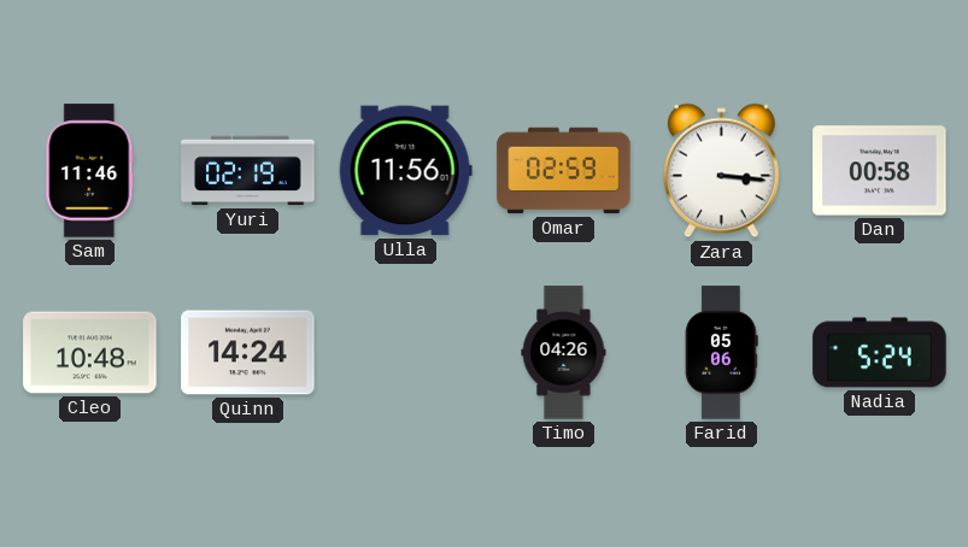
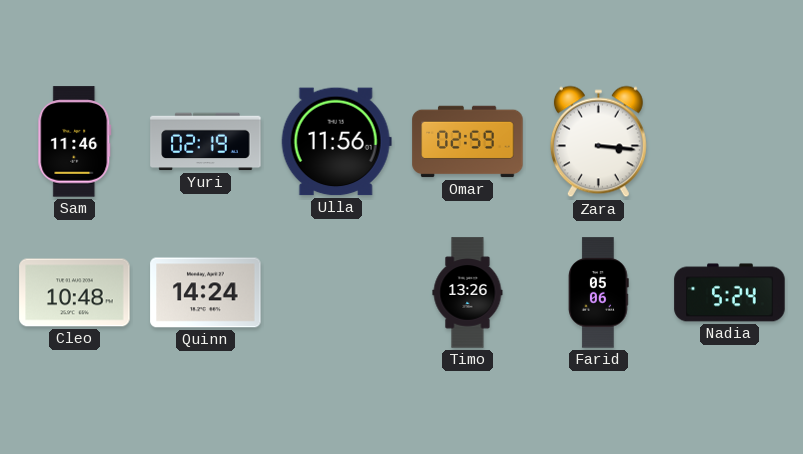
Dan: 00:58 -> none
Timo: 04:26 -> 13:26
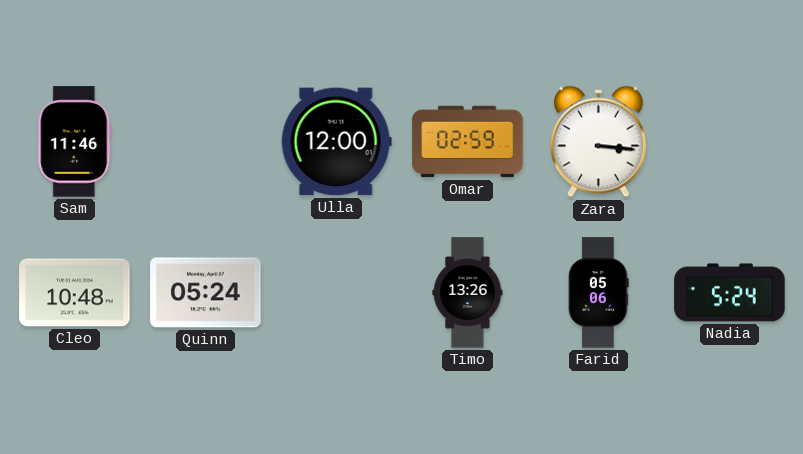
Yuri: 02:19 -> none
Ulla: 11:56 -> 12:00
Quinn: 14:24 -> 05:24
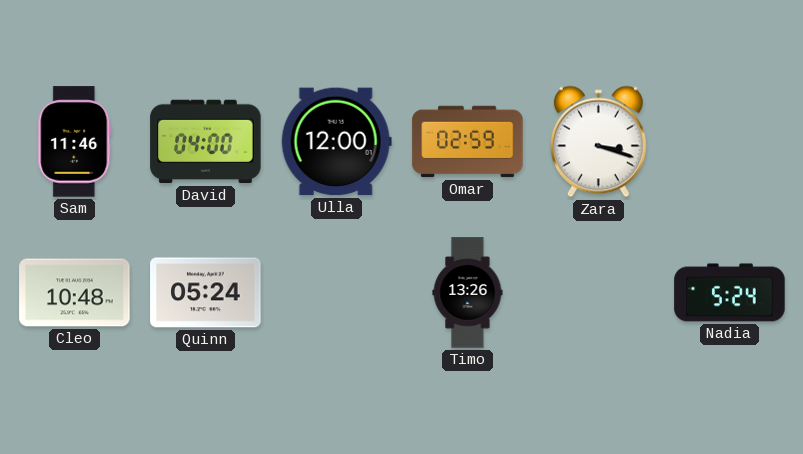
David: none -> 04:00
Zara: 3:16 -> 3:18
Farid: 05:06 -> none
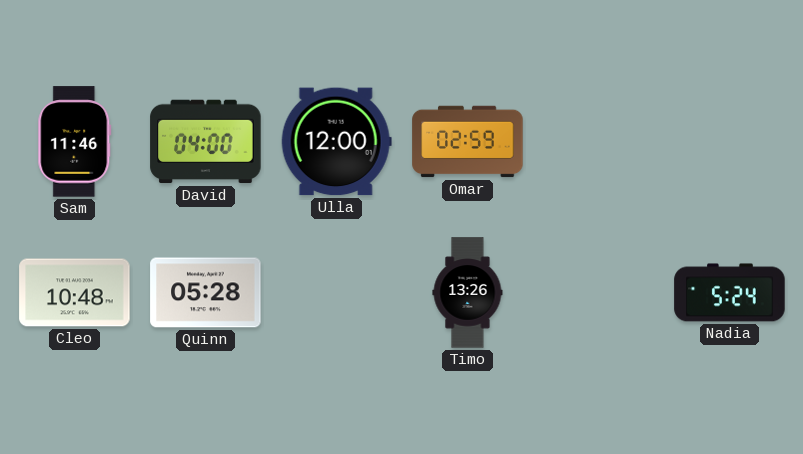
Zara: 3:18 -> none
Quinn: 05:24 -> 05:28
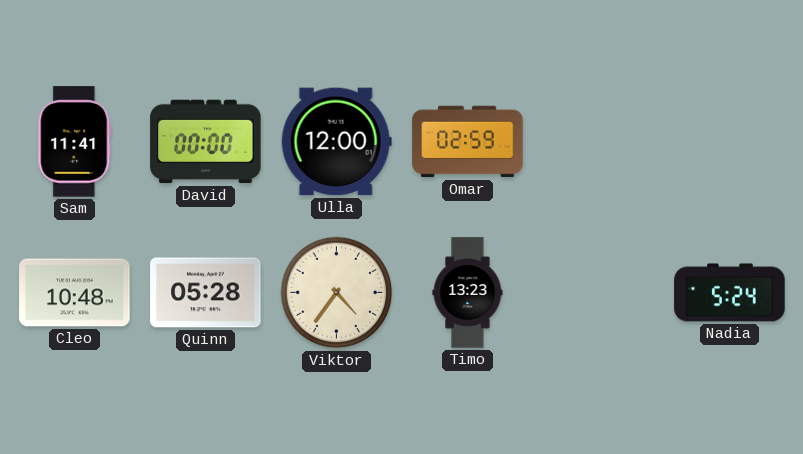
Sam: 11:46 -> 11:41
David: 04:00 -> 00:00
Viktor: none -> 4:36
Timo: 13:26 -> 13:23
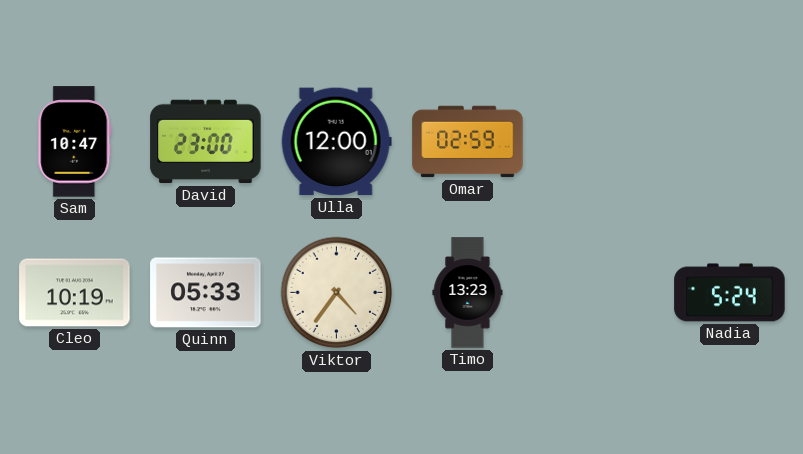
Sam: 11:41 -> 10:47
David: 00:00 -> 23:00
Cleo: 10:48 -> 10:19
Quinn: 05:28 -> 05:33
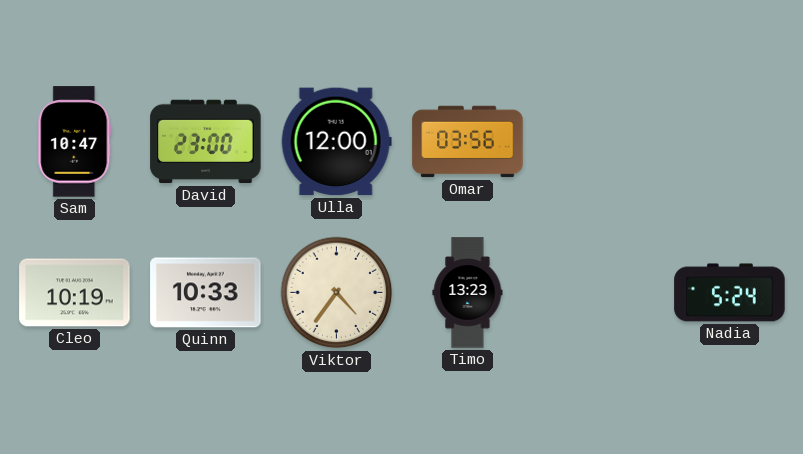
Omar: 02:59 -> 03:56
Quinn: 05:33 -> 10:33
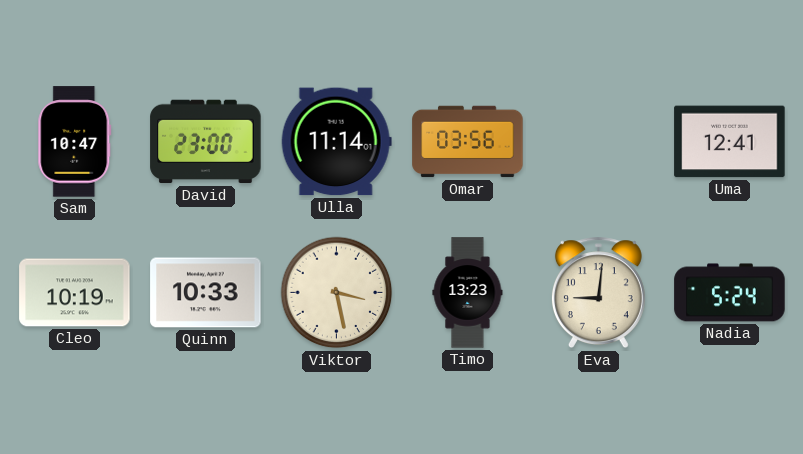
Ulla: 12:00 -> 11:14
Uma: none -> 12:41
Viktor: 4:36 -> 3:28
Eva: none -> 9:01
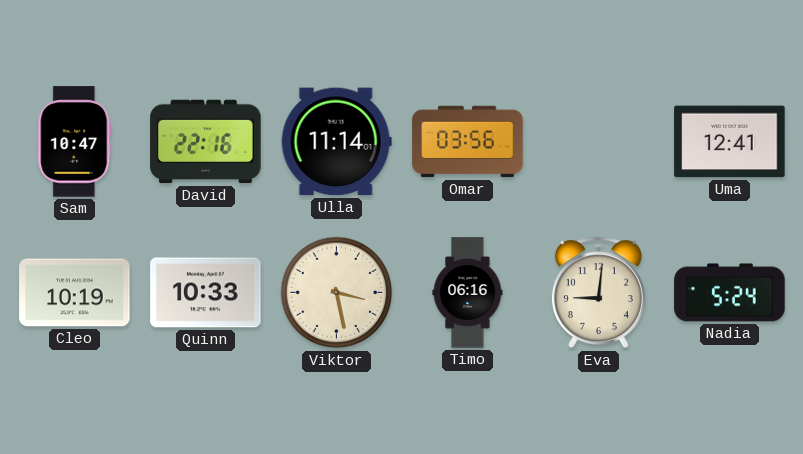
David: 23:00 -> 22:16
Timo: 13:23 -> 06:16
